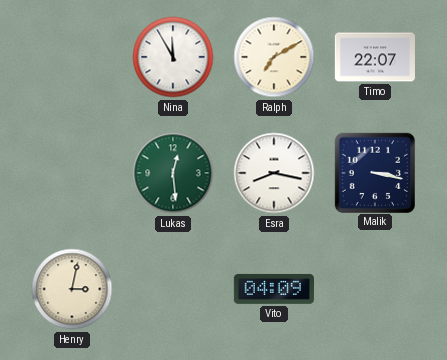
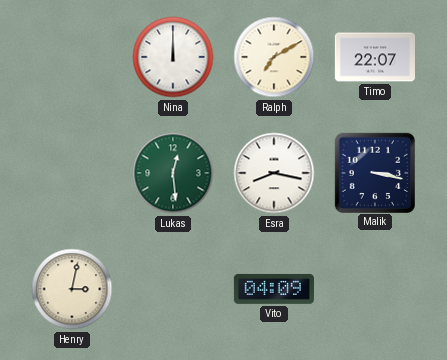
Nina: 11:55 -> 12:00
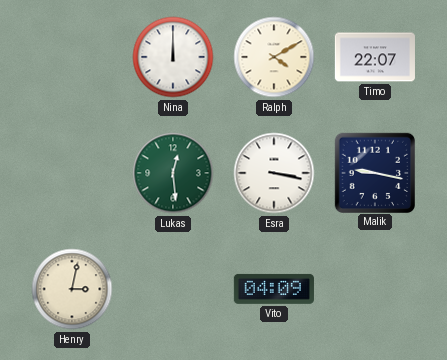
Ralph: 7:10 -> 4:10
Esra: 8:17 -> 3:17
Malik: 3:17 -> 9:17
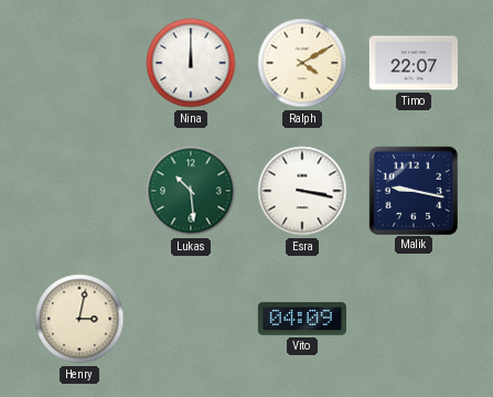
Lukas: 12:29 -> 10:29
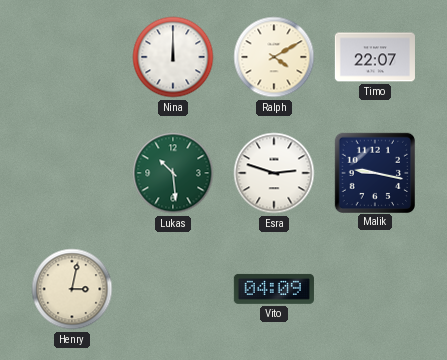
Esra: 3:17 -> 2:48
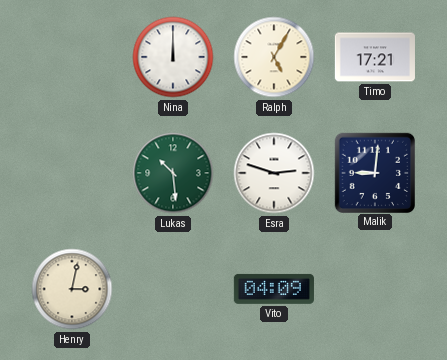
Ralph: 4:10 -> 5:05
Timo: 22:07 -> 17:21
Malik: 9:17 -> 9:01
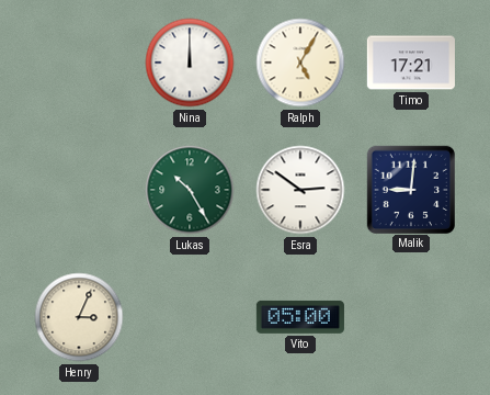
Lukas: 10:29 -> 10:25
Esra: 2:48 -> 2:51
Henry: 3:02 -> 3:04
Vito: 04:09 -> 05:00
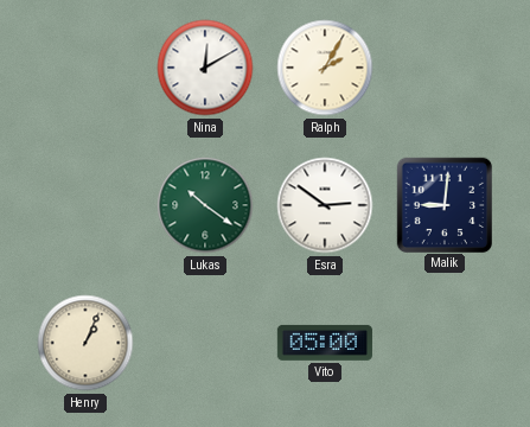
Nina: 12:00 -> 12:10
Ralph: 5:05 -> 2:05
Timo: 17:21 -> none
Lukas: 10:25 -> 10:21
Henry: 3:04 -> 1:04
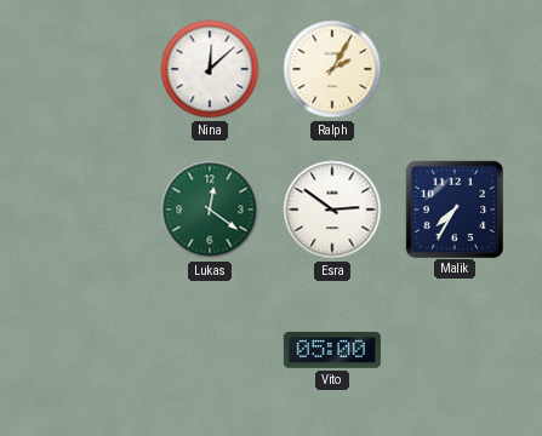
Nina: 12:10 -> 12:08
Lukas: 10:21 -> 12:21
Malik: 9:01 -> 7:35
Henry: 1:04 -> none
